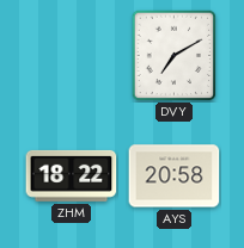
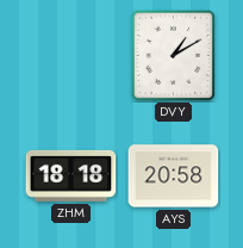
DVY: 7:10 -> 1:10
ZHM: 18:22 -> 18:18
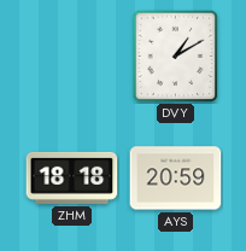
AYS: 20:58 -> 20:59
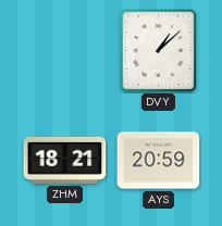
DVY: 1:10 -> 1:08
ZHM: 18:18 -> 18:21
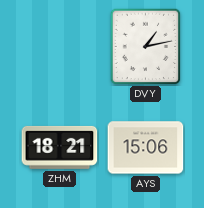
DVY: 1:08 -> 1:13
AYS: 20:59 -> 15:06
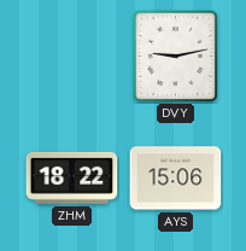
DVY: 1:13 -> 9:13
ZHM: 18:21 -> 18:22
